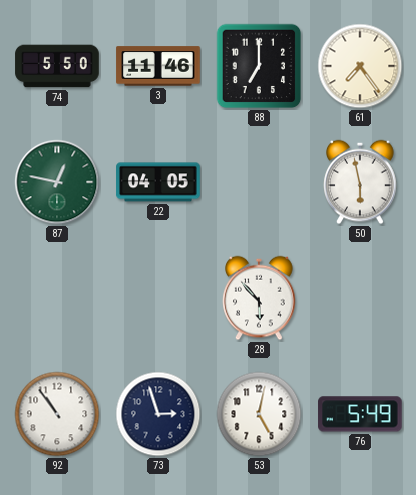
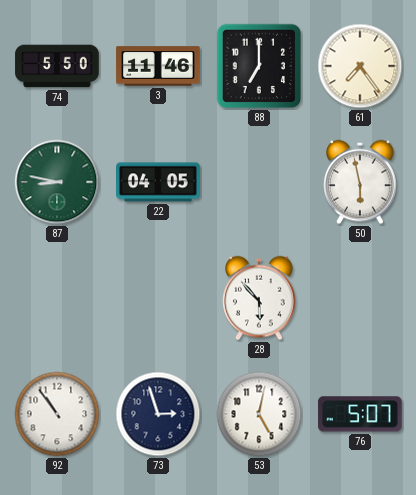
87: 12:47 -> 8:47
76: 5:49 -> 5:07
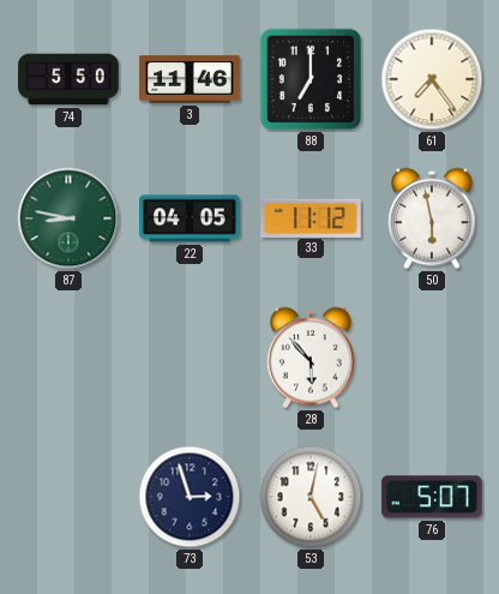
33: none -> 11:12
92: 10:54 -> none
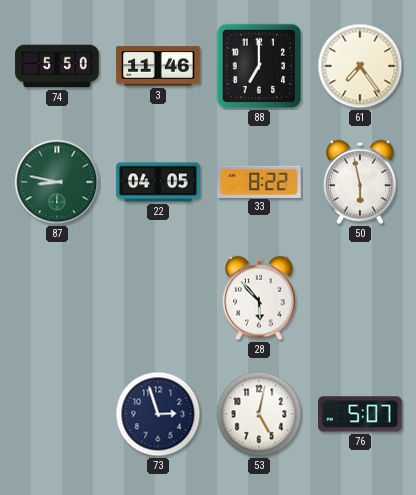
33: 11:12 -> 8:22
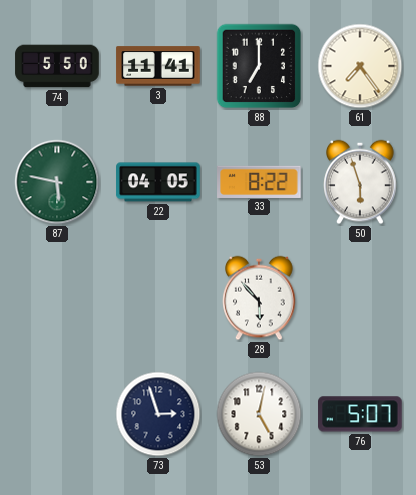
3: 11:46 -> 11:41
87: 8:47 -> 5:47
50: 5:58 -> 5:57
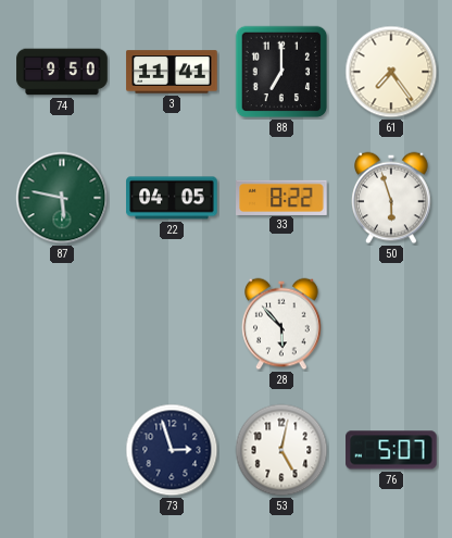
74: 5:50 -> 9:50
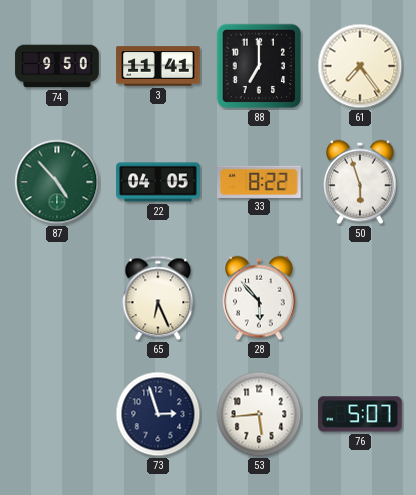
87: 5:47 -> 4:53
65: none -> 6:26
53: 5:02 -> 5:44
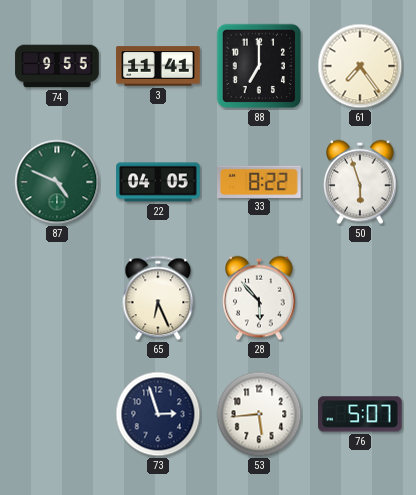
74: 9:50 -> 9:55
87: 4:53 -> 4:49
